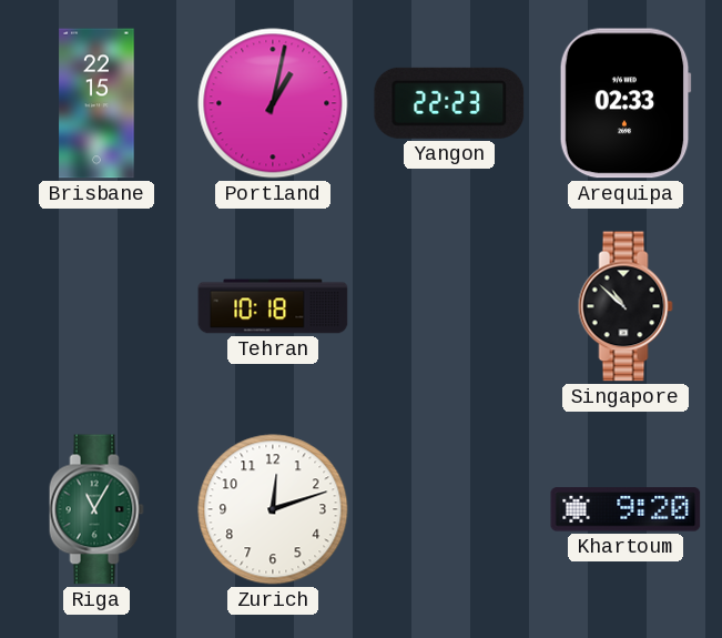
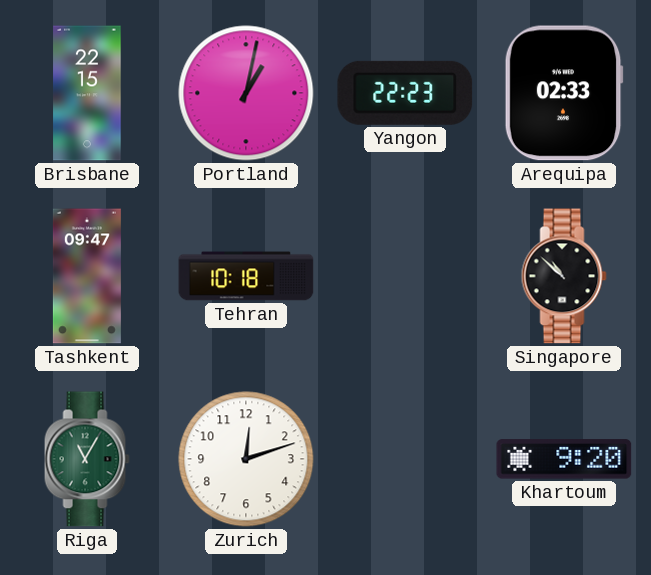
Tashkent: none -> 09:47
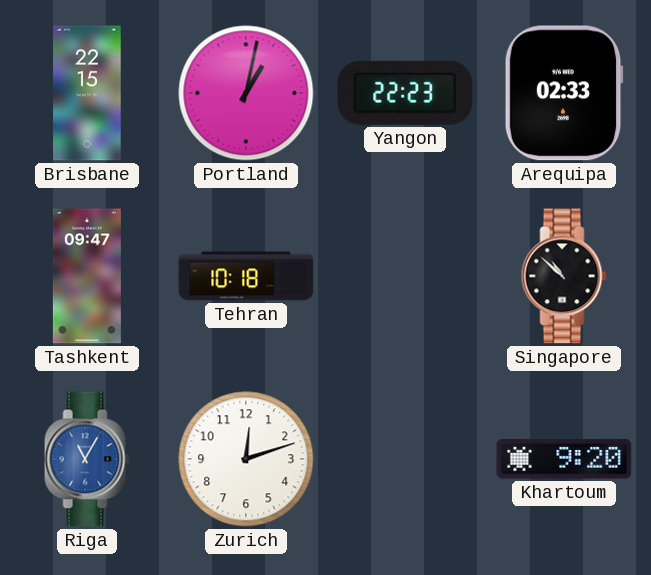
Riga dial: green -> blue
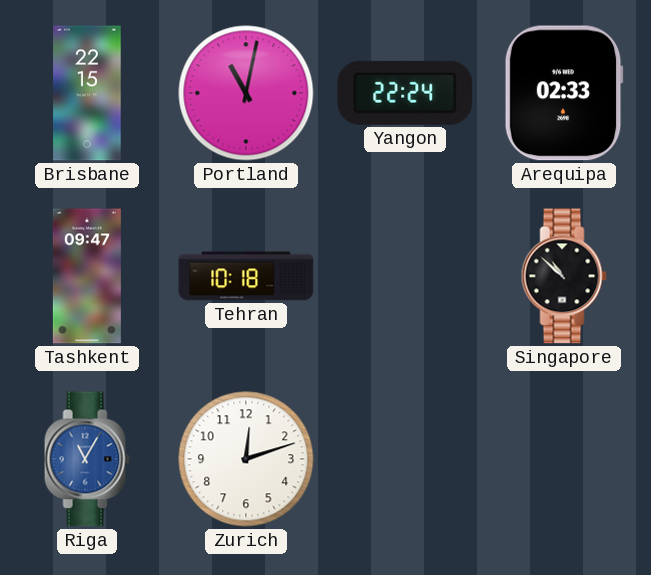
Portland: 1:02 -> 11:02
Yangon: 22:23 -> 22:24
Khartoum: 9:20 -> none
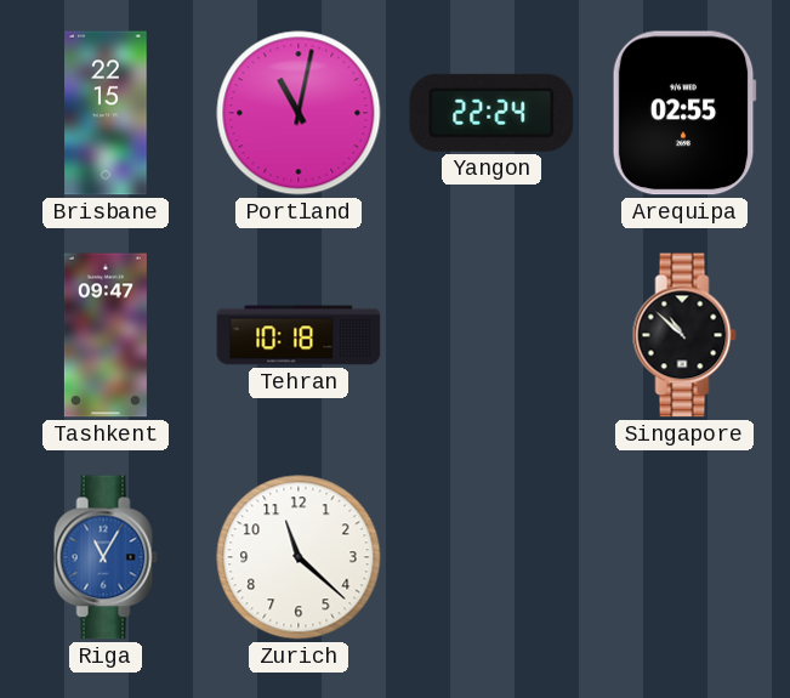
Arequipa: 02:33 -> 02:55
Zurich: 12:12 -> 11:22
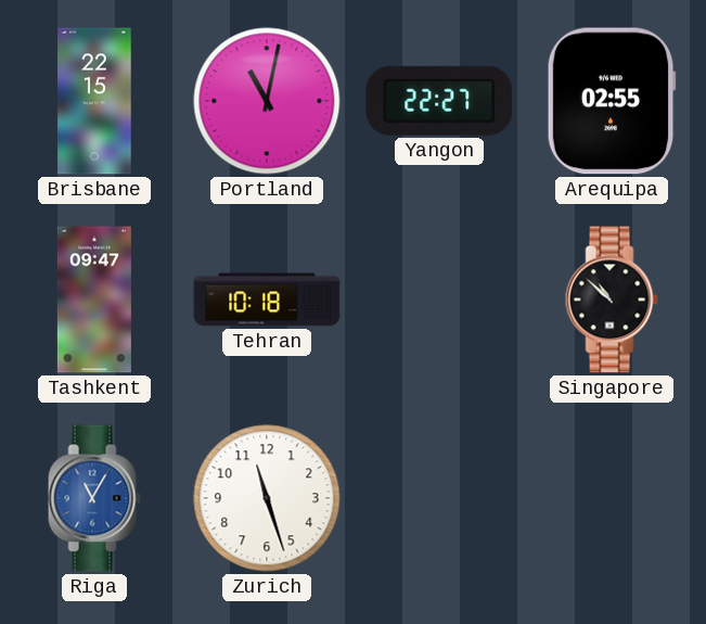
Yangon: 22:24 -> 22:27
Zurich: 11:22 -> 11:27
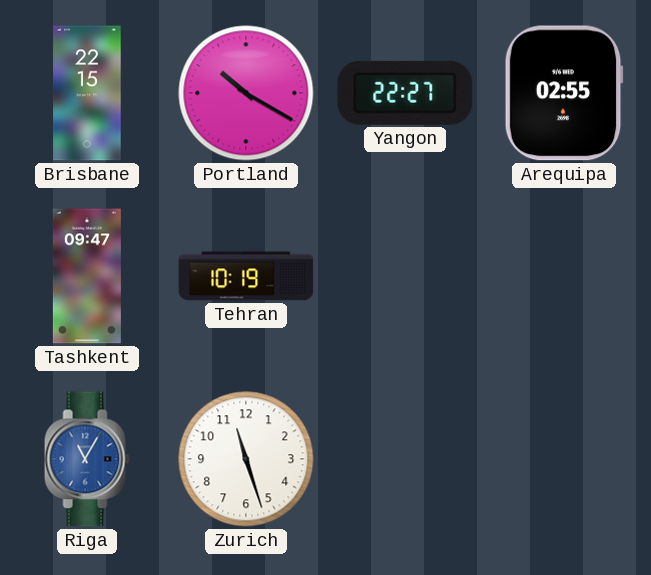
Portland: 11:02 -> 10:20
Tehran: 10:18 -> 10:19
Singapore: 10:52 -> none
